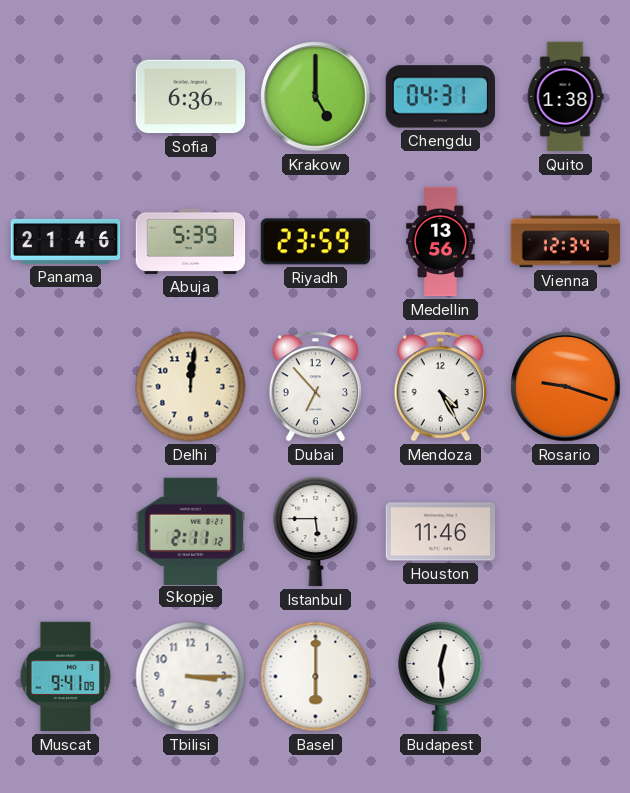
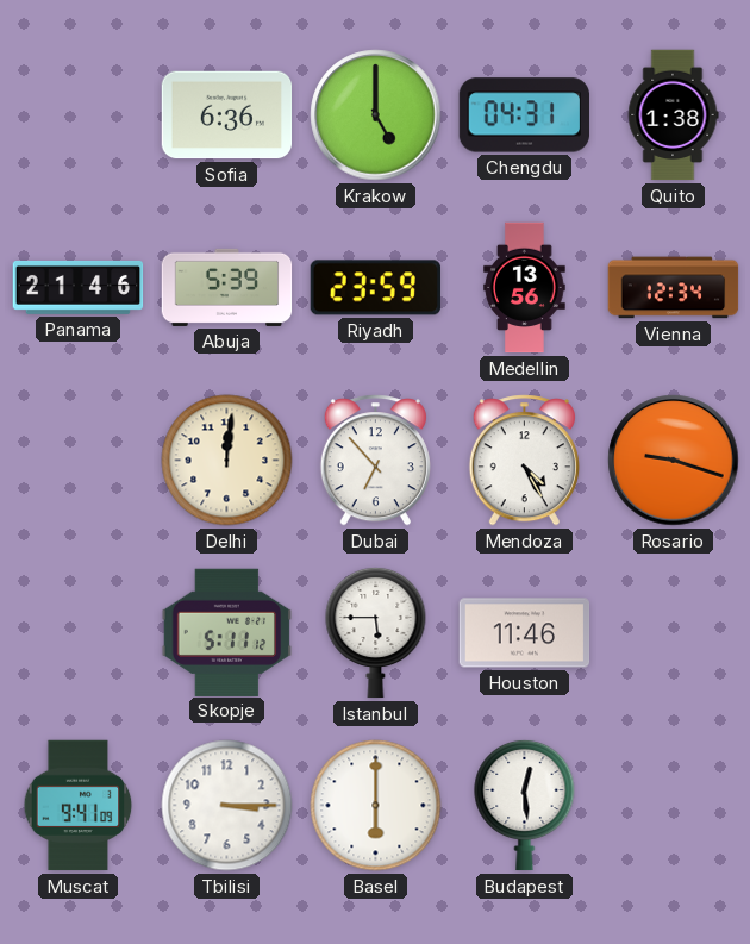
Skopje: 2:11 -> 5:11
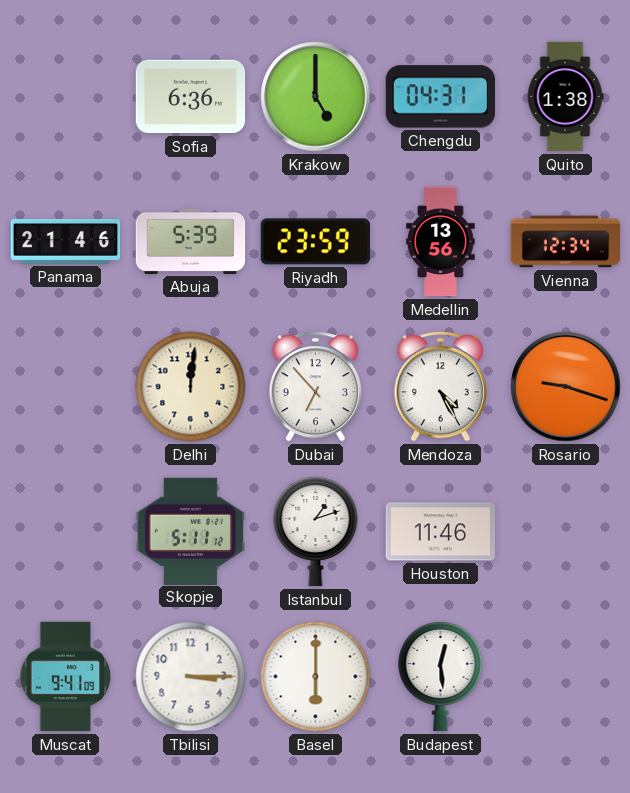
Istanbul: 5:45 -> 1:12
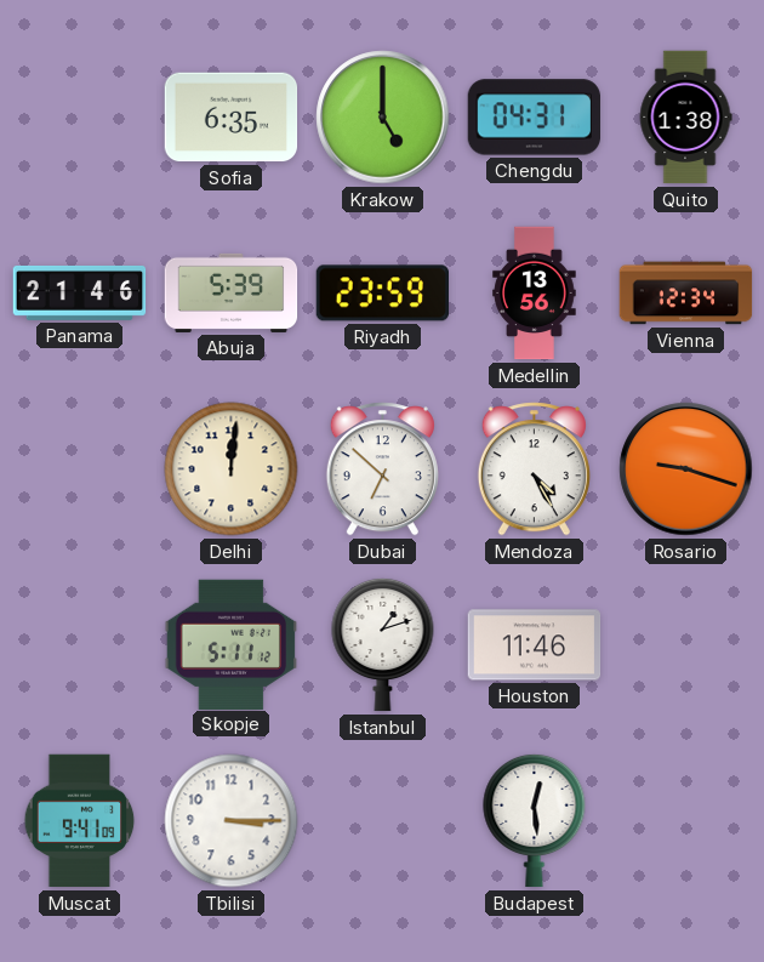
Sofia: 6:36 -> 6:35
Dubai: 6:53 -> 6:52
Basel: 6:00 -> none
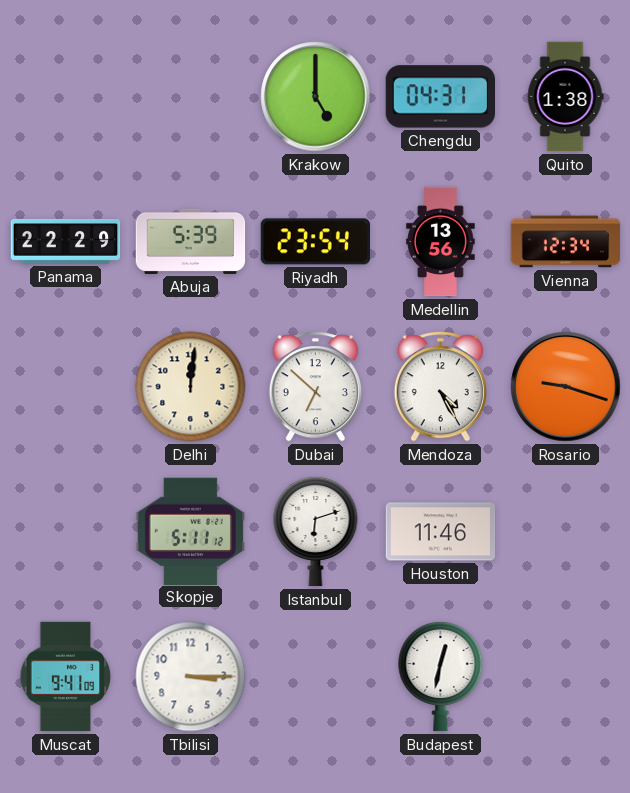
Sofia: 6:35 -> none
Panama: 21:46 -> 22:29
Riyadh: 23:59 -> 23:54
Istanbul: 1:12 -> 6:12
Budapest: 12:29 -> 12:32
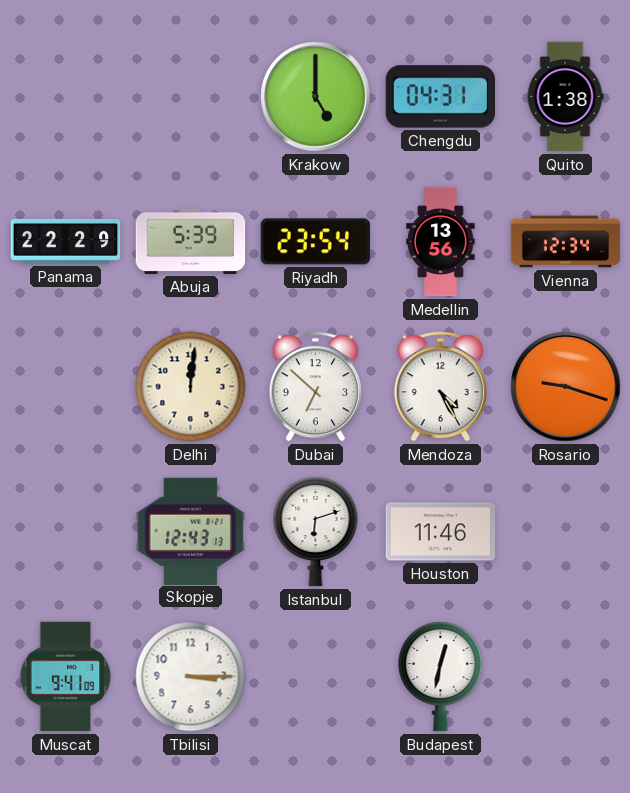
Skopje: 5:11 -> 12:43
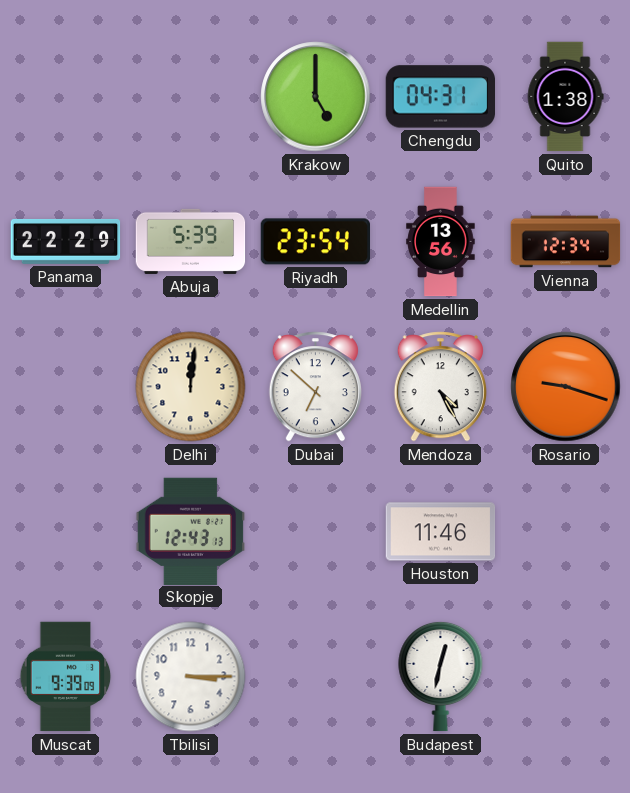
Istanbul: 6:12 -> none
Muscat: 9:41 -> 9:39
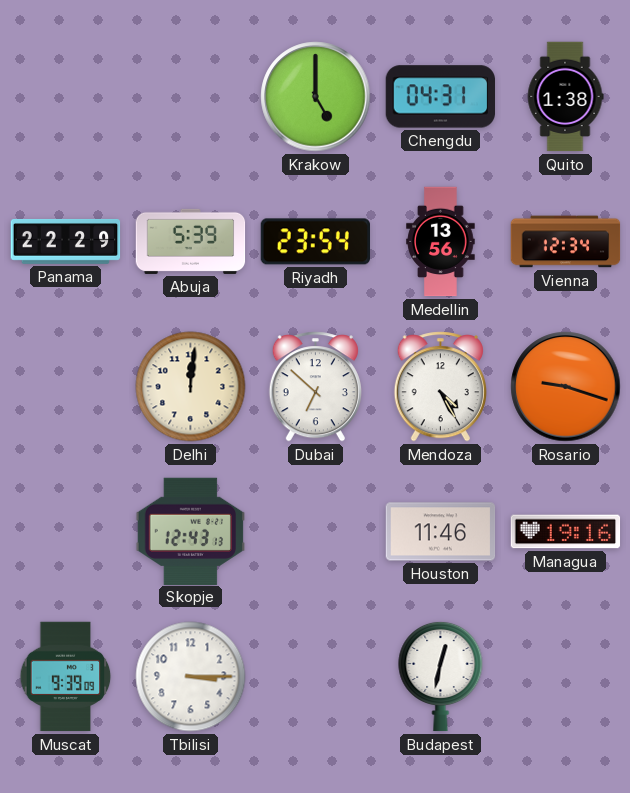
Managua: none -> 19:16
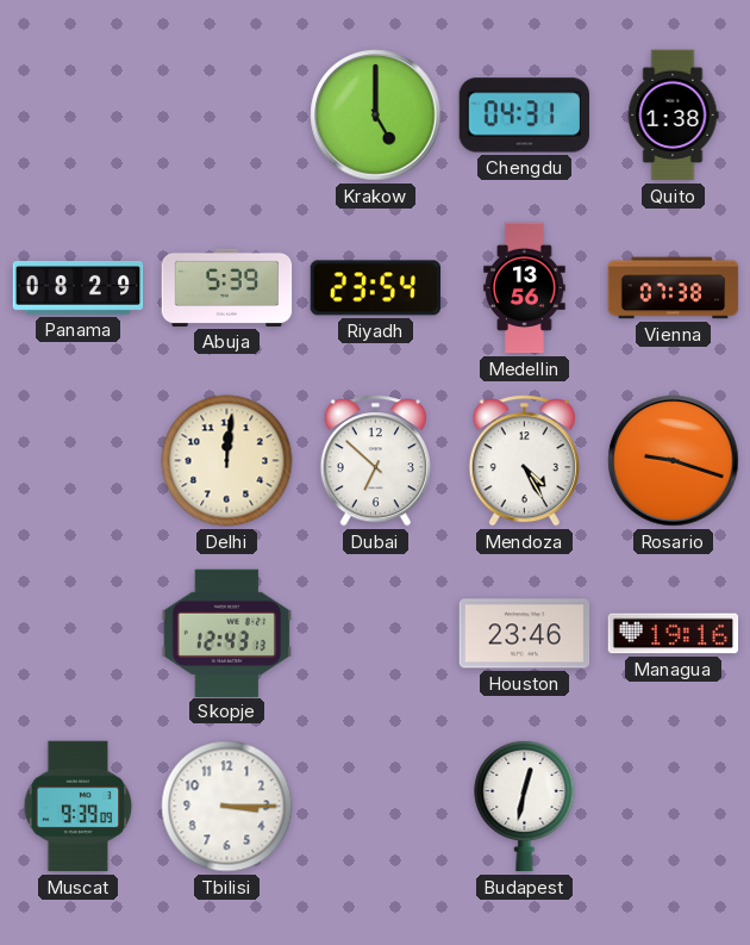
Panama: 22:29 -> 08:29
Vienna: 12:34 -> 07:38
Houston: 11:46 -> 23:46
